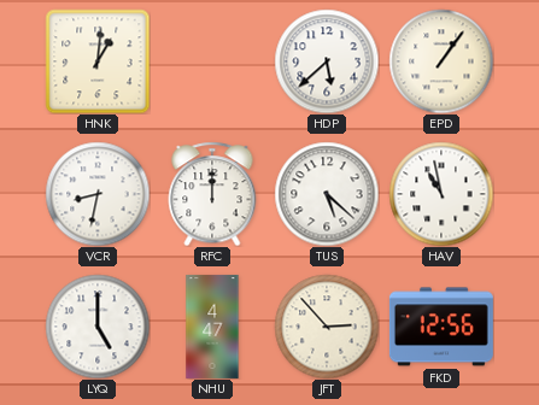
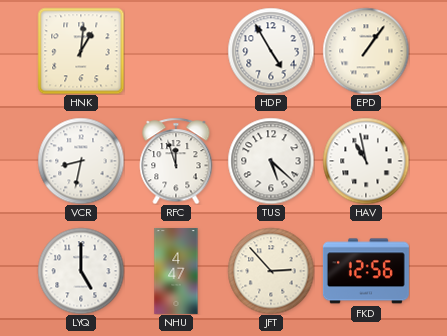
HDP: 5:38 -> 4:55
RFC: 12:00 -> 11:57
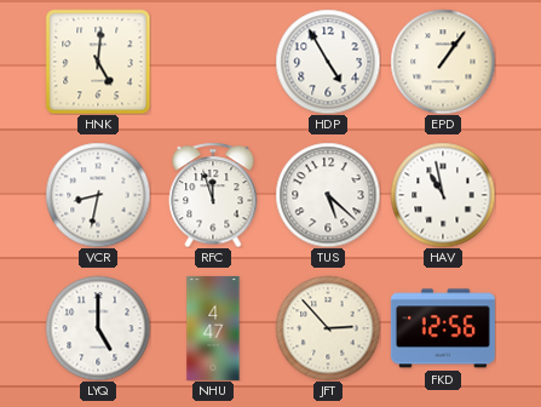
HNK: 1:01 -> 5:01
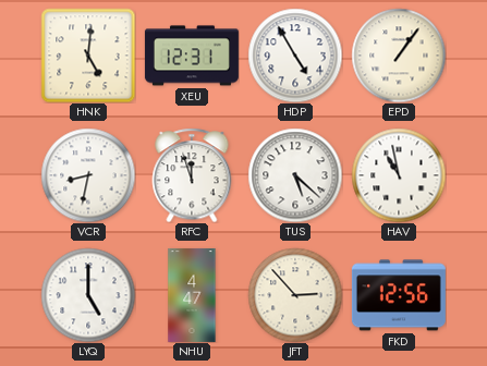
XEU: none -> 12:31
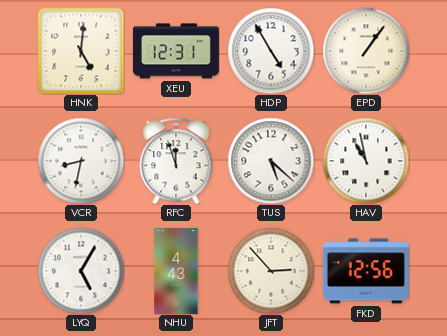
LYQ: 5:00 -> 5:05
NHU: 4:47 -> 4:43
